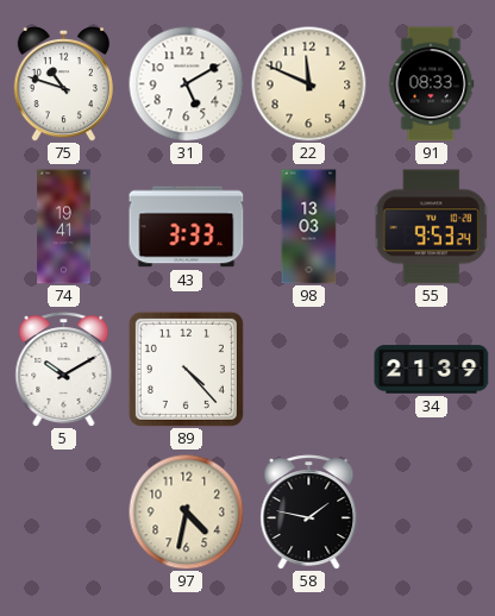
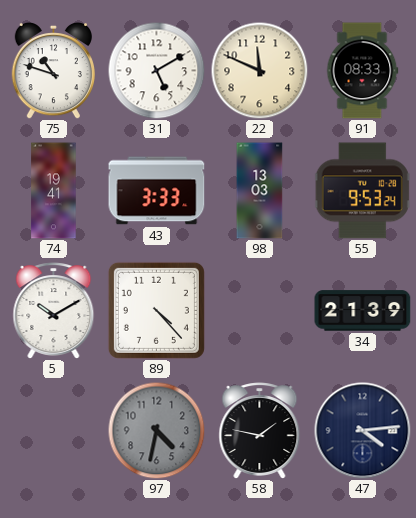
97 dial: cream -> grey
47: none -> 4:14
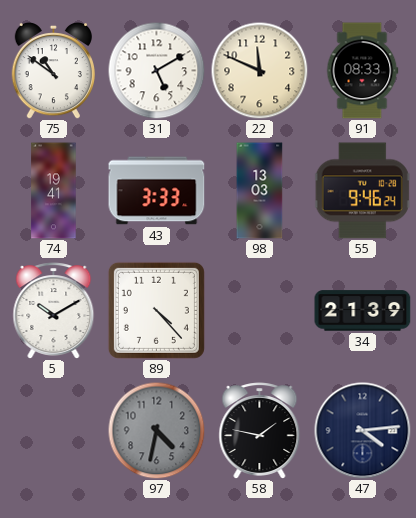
75: 10:48 -> 10:51
55: 9:53 -> 9:46
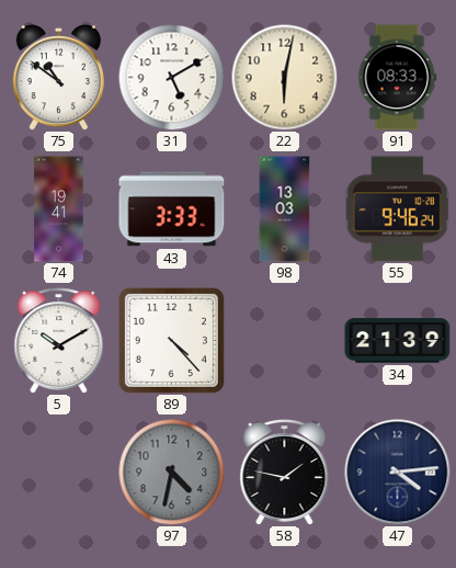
22: 11:49 -> 6:02
